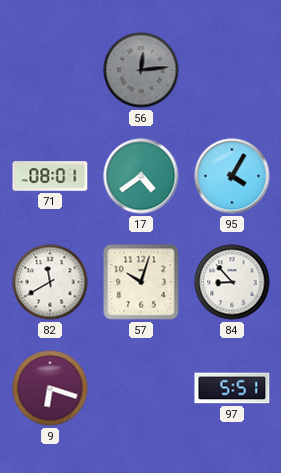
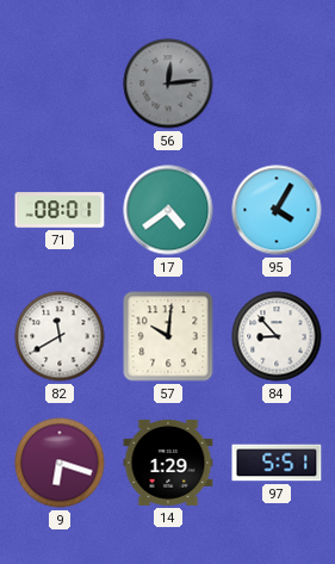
57: 10:03 -> 10:01
14: none -> 1:29
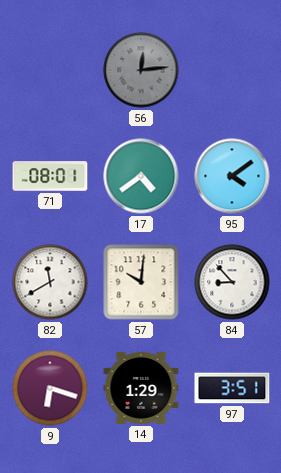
95: 4:05 -> 4:09
97: 5:51 -> 3:51
